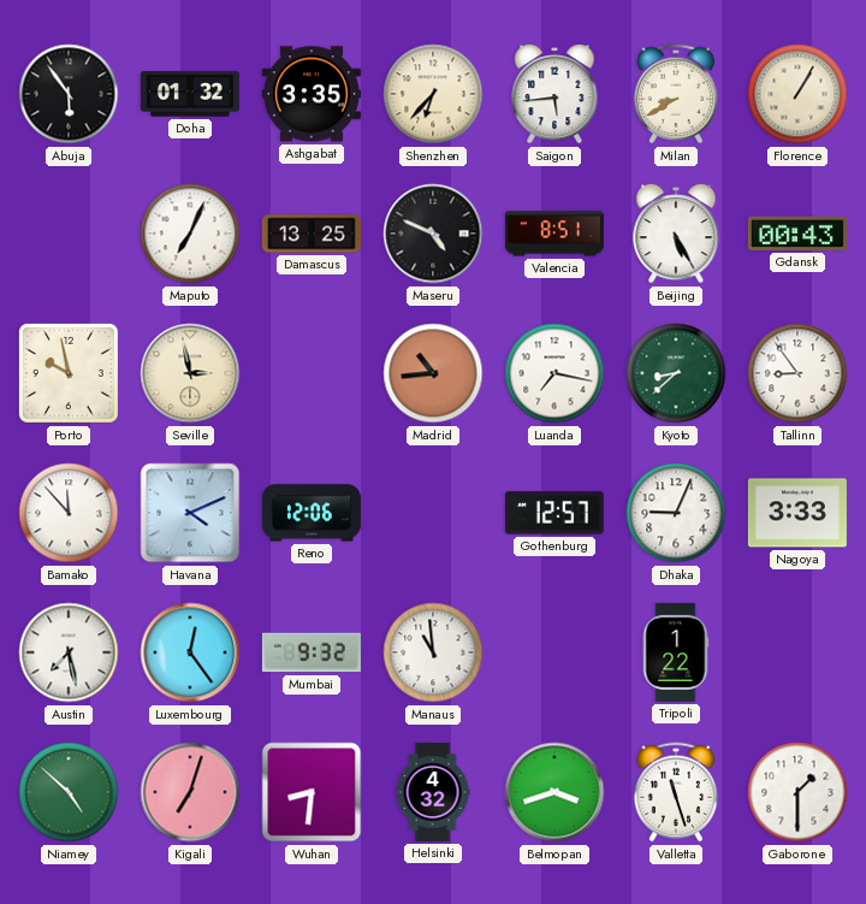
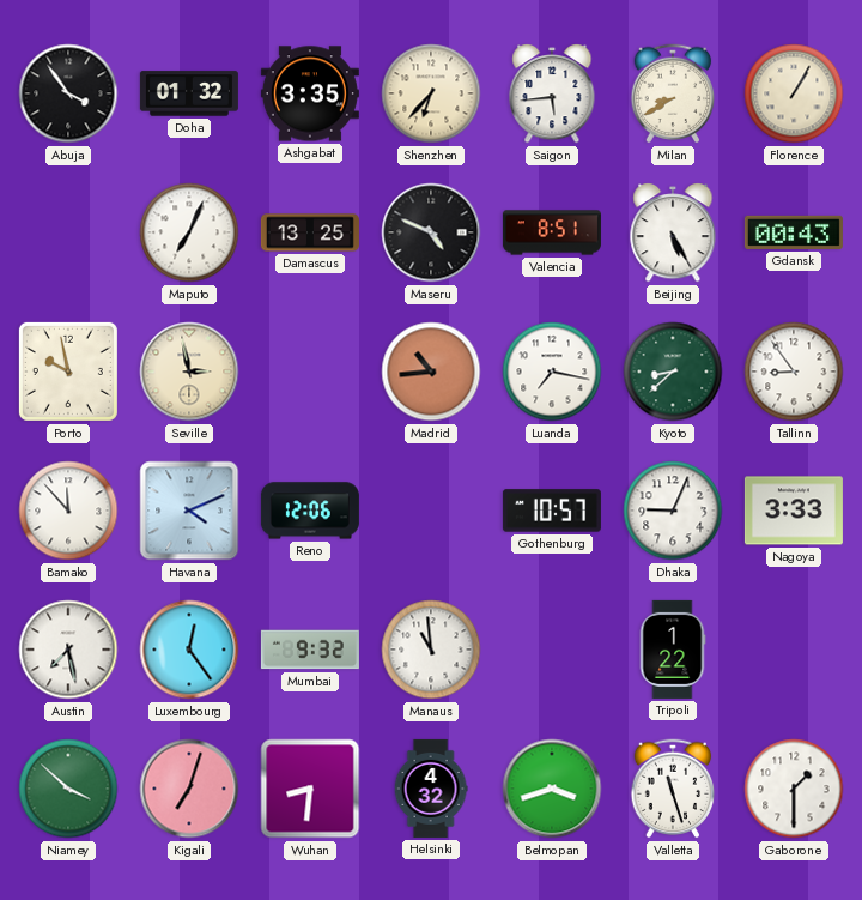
Abuja: 5:54 -> 3:54
Gothenburg: 12:57 -> 10:57
Niamey: 4:52 -> 3:52
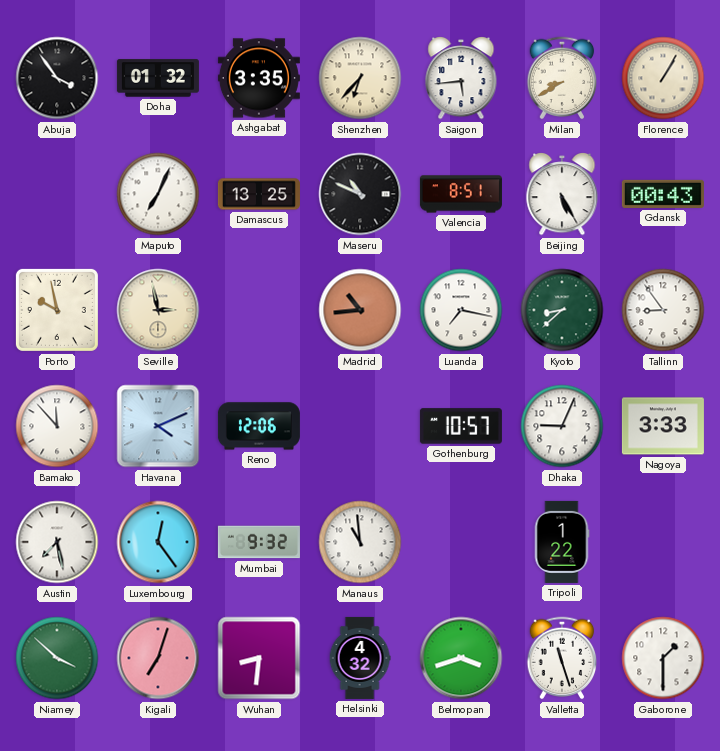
Maseru: 4:49 -> 10:49
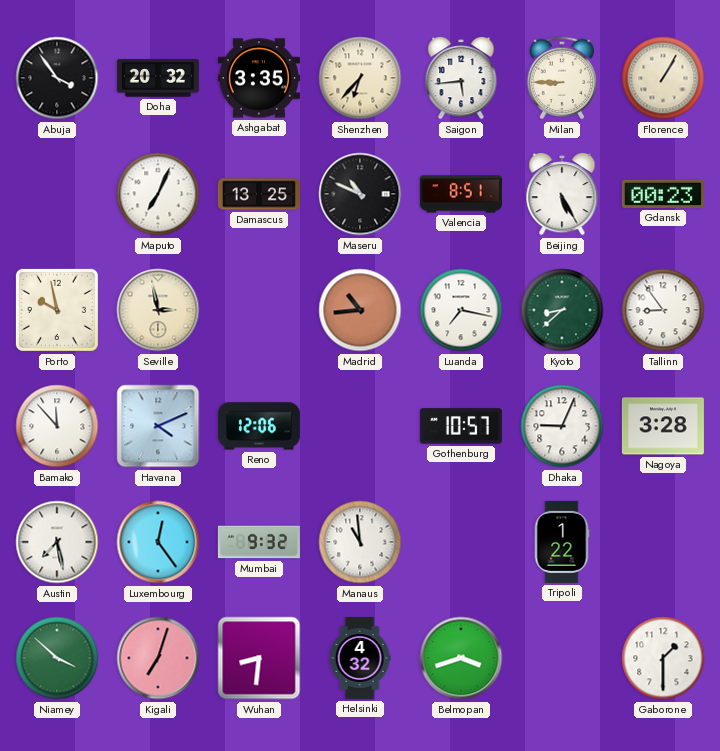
Doha: 01:32 -> 20:32
Milan: 8:40 -> 8:45
Gdansk: 00:43 -> 00:23
Nagoya: 3:33 -> 3:28
Valletta: 11:27 -> none
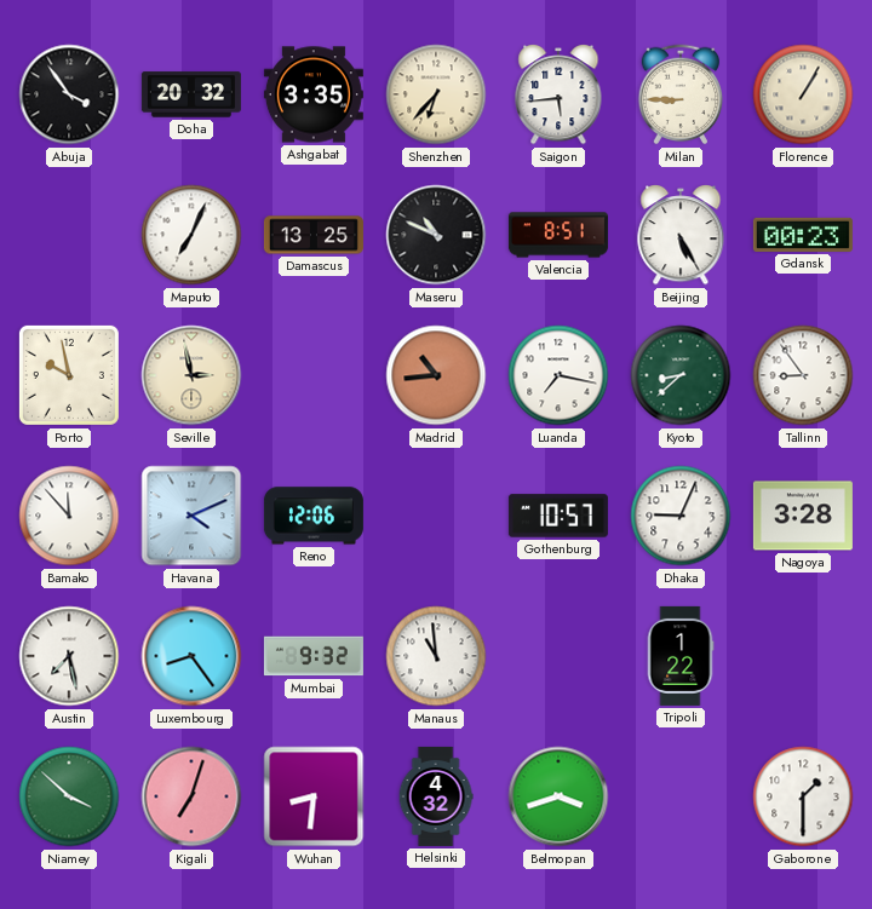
Luxembourg: 12:24 -> 8:24
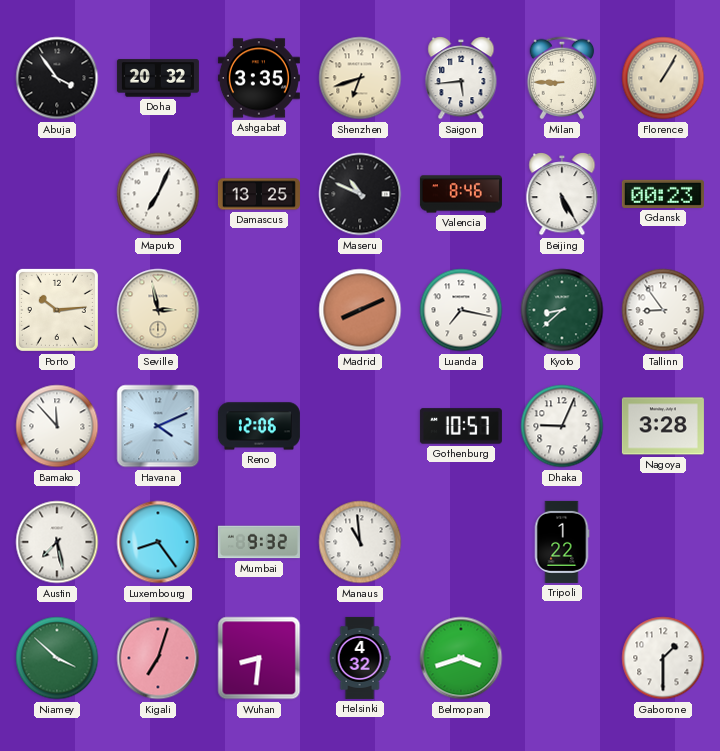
Shenzhen: 6:37 -> 6:42
Valencia: 8:51 -> 8:46
Porto: 9:58 -> 10:14
Madrid: 10:44 -> 8:11
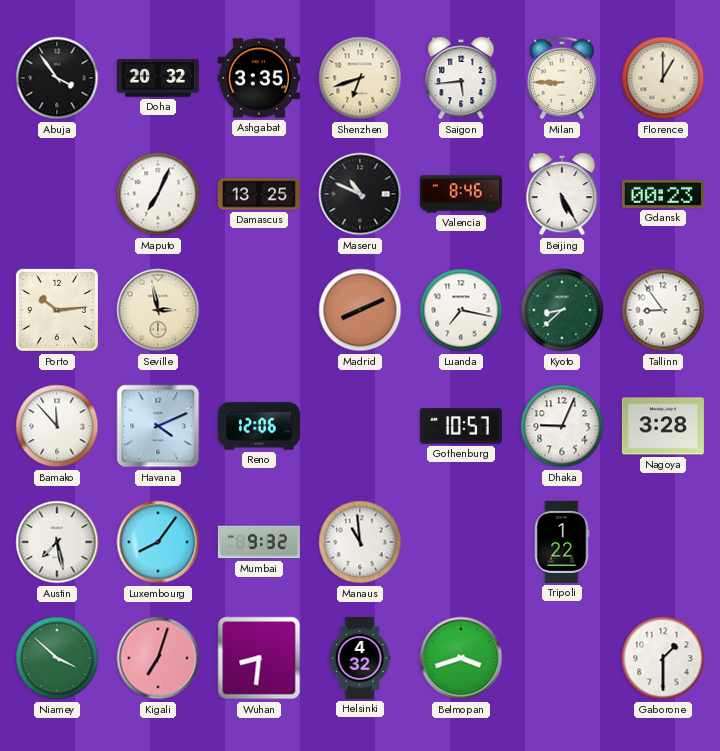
Florence: 1:05 -> 1:00
Luxembourg: 8:24 -> 8:06
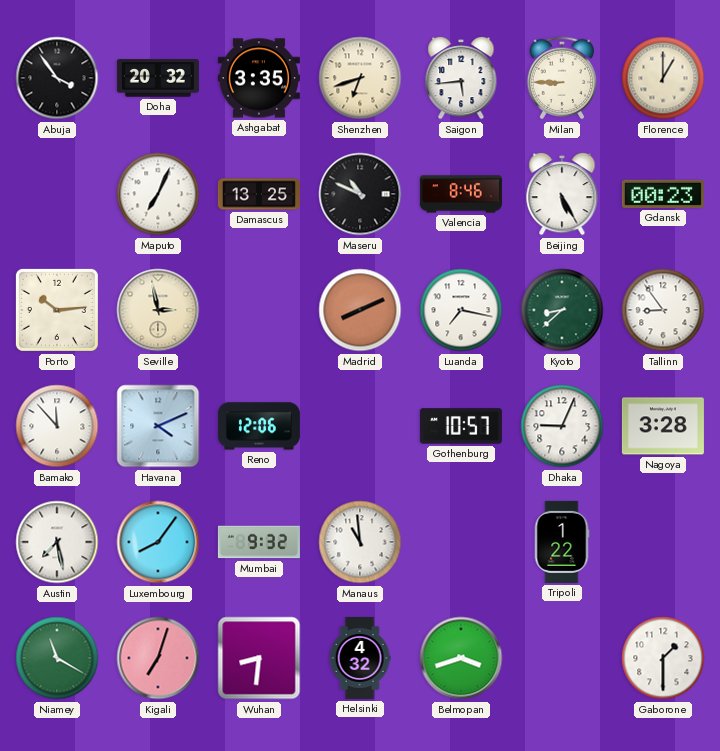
Niamey: 3:52 -> 11:20
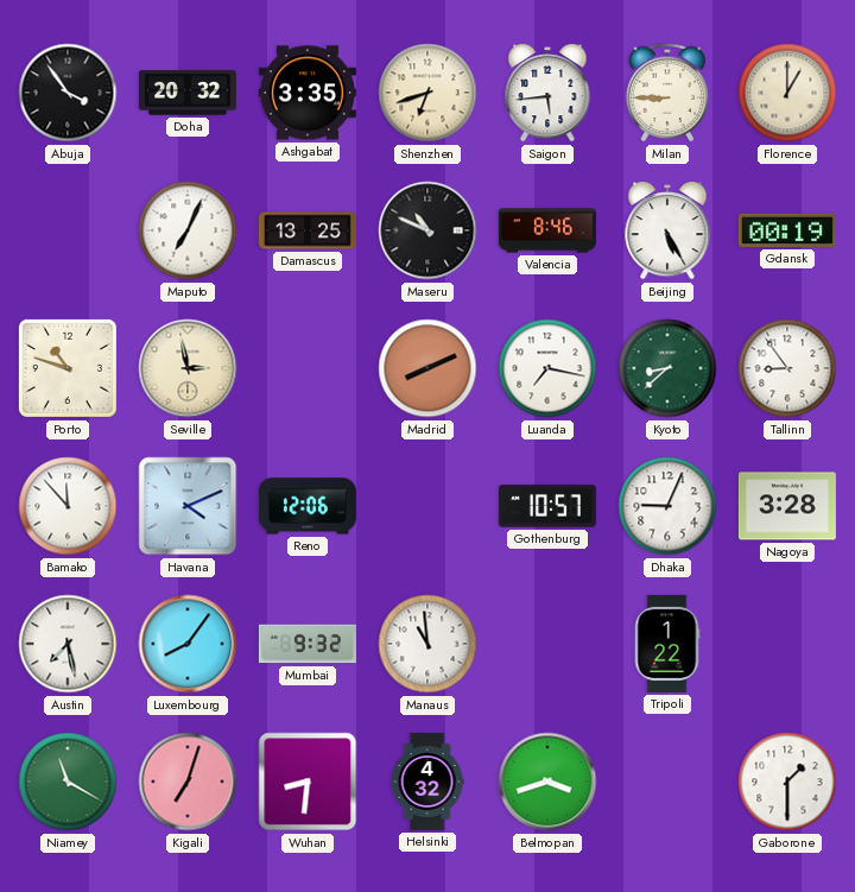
Gdansk: 00:23 -> 00:19
Porto: 10:14 -> 10:48
